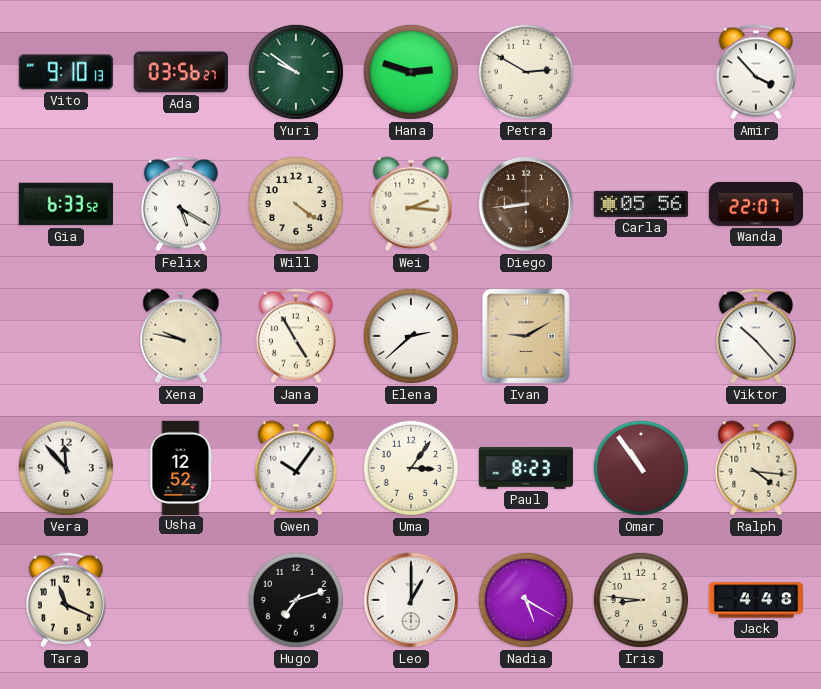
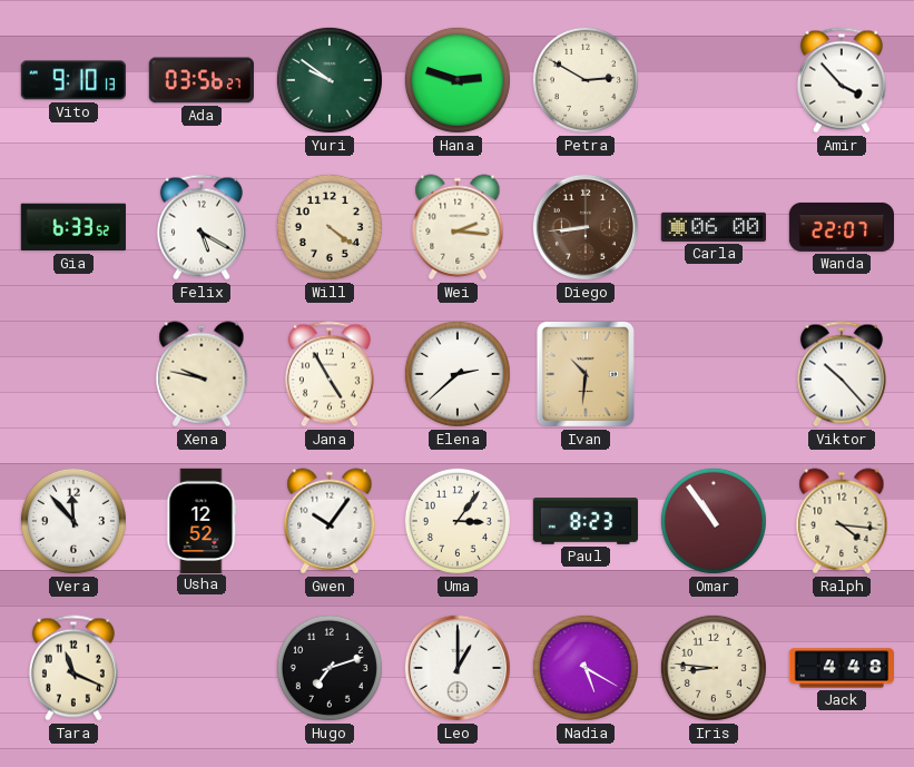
Carla: 05:56 -> 06:00
Ivan: 9:10 -> 10:31
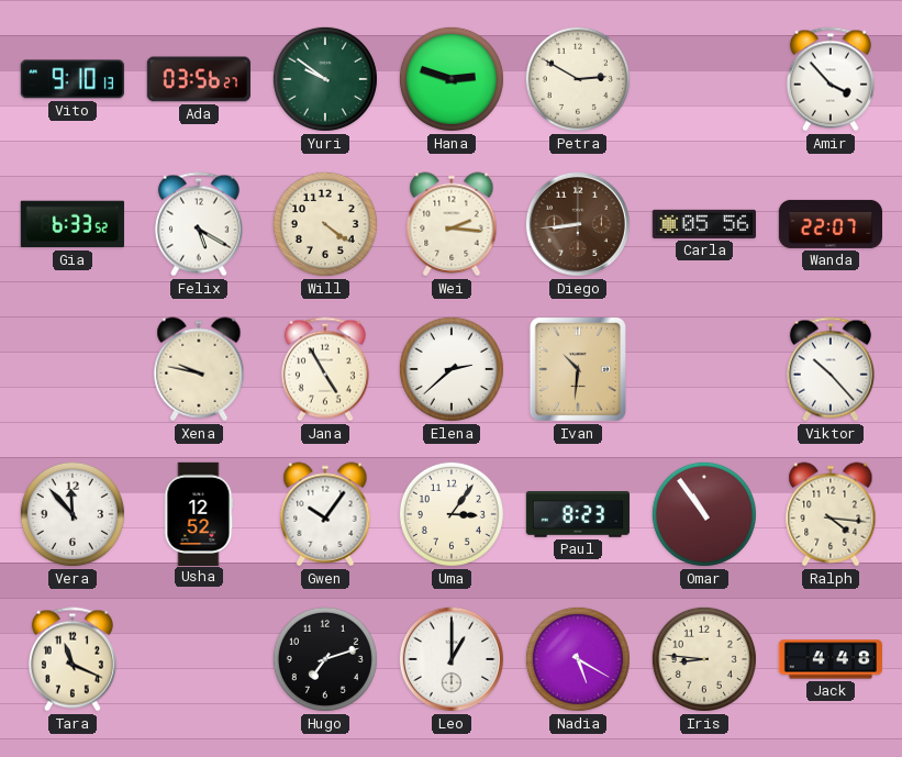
Carla: 06:00 -> 05:56
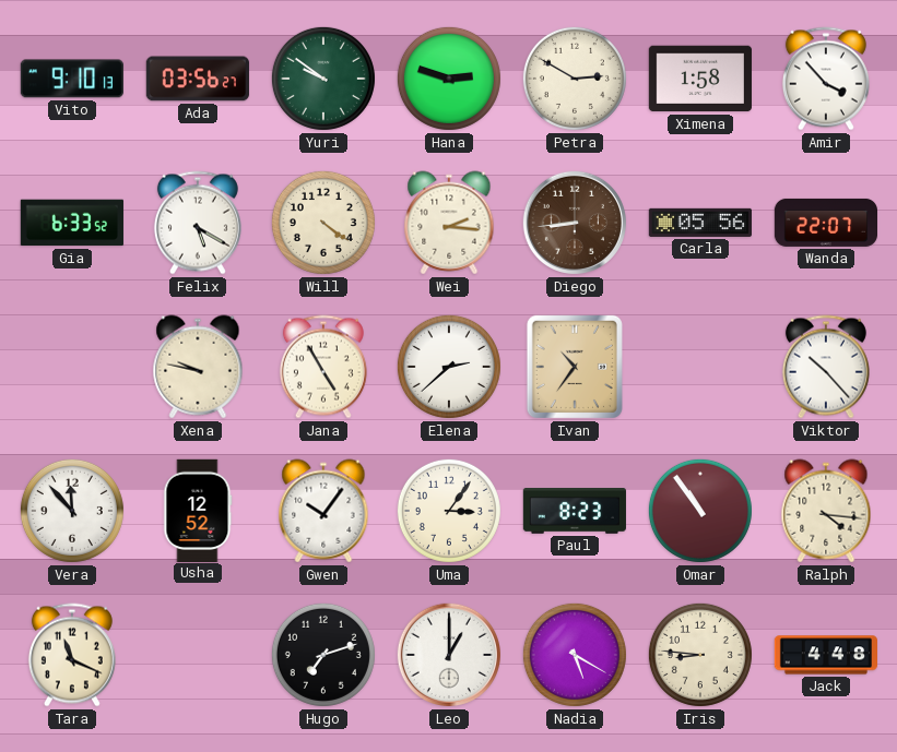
Ximena: none -> 1:58
Ivan: 10:31 -> 10:36
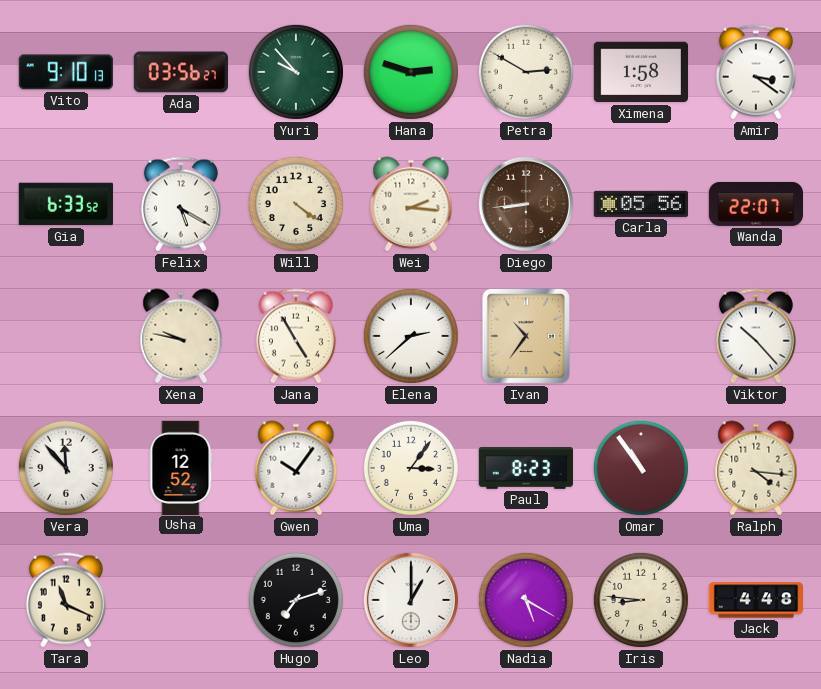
Yuri: 9:51 -> 9:53
Amir: 3:53 -> 3:21
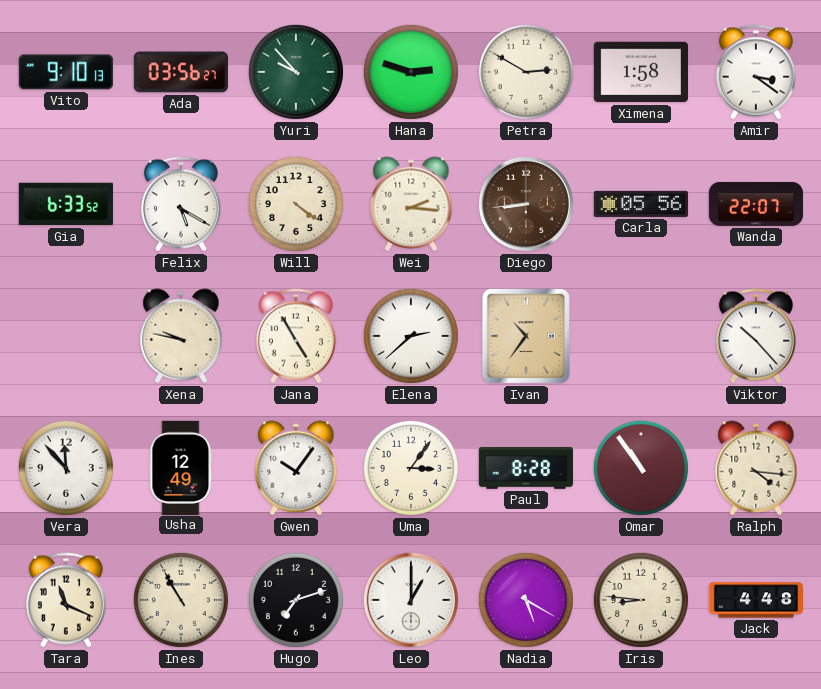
Usha: 12:52 -> 12:49
Paul: 8:23 -> 8:28
Ines: none -> 10:55
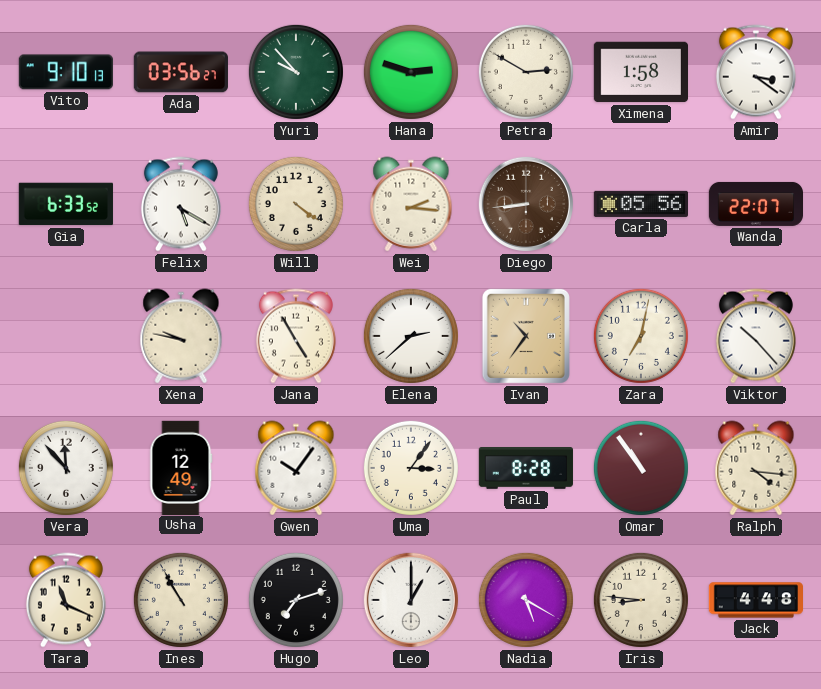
Zara: none -> 7:02
